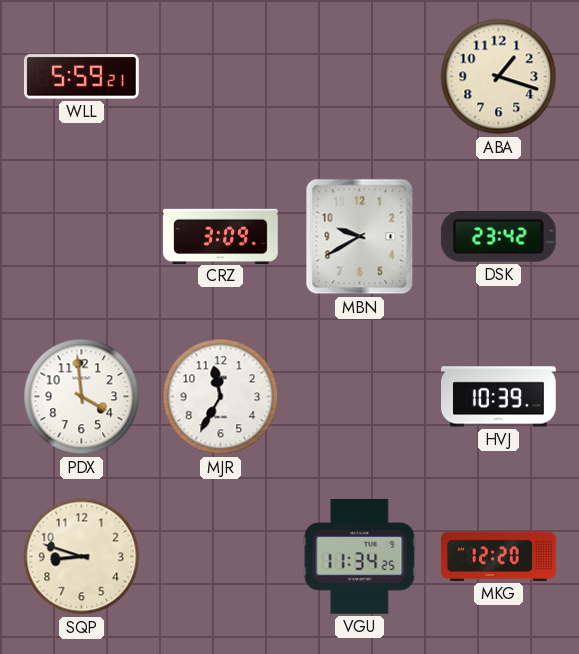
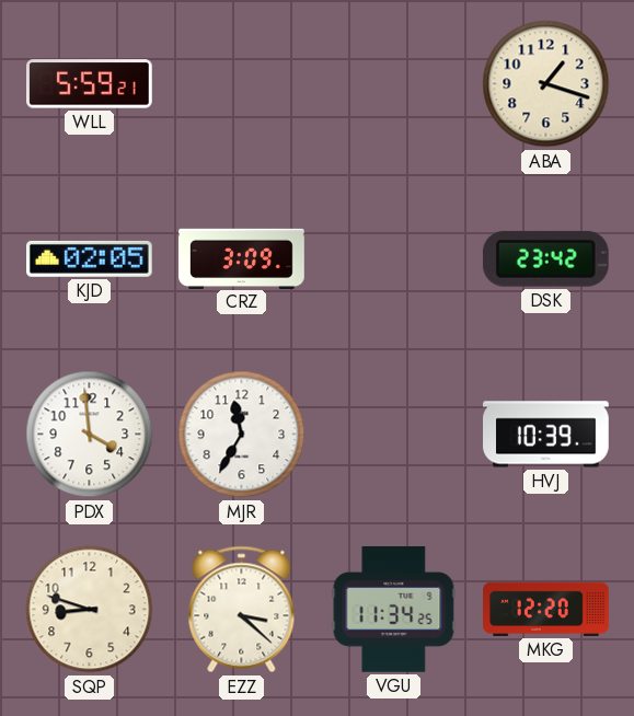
KJD: none -> 02:05
MBN: 9:40 -> none
EZZ: none -> 3:22
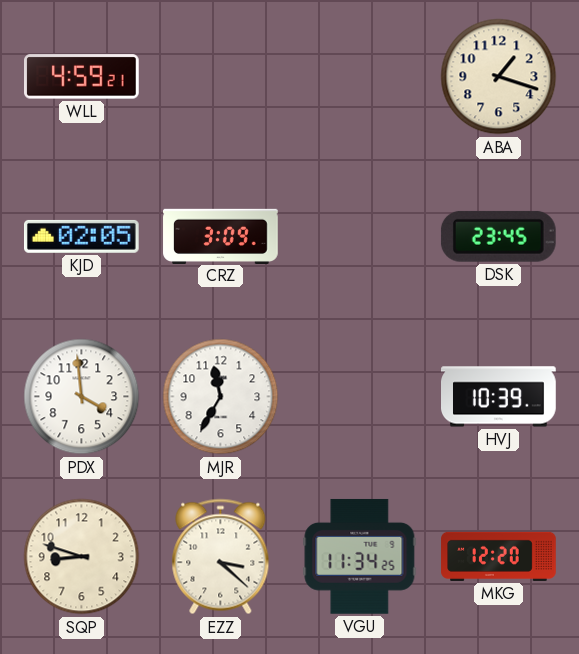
WLL: 5:59 -> 4:59
DSK: 23:42 -> 23:45
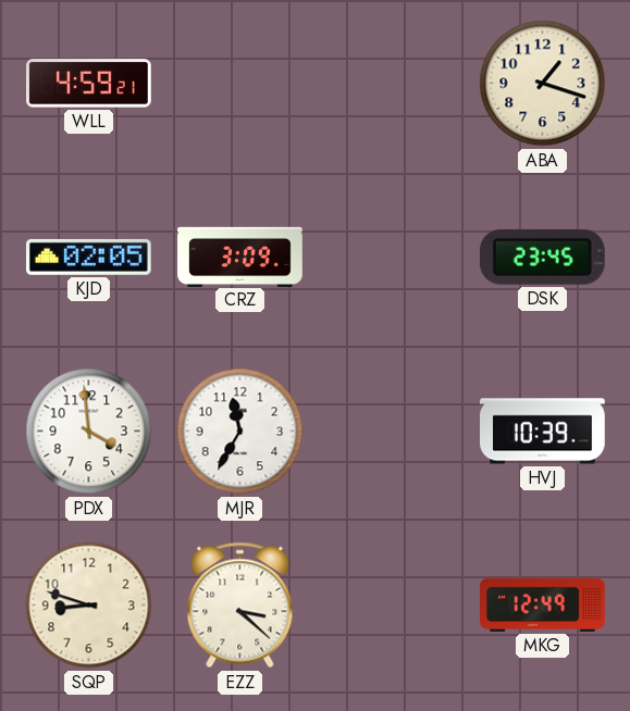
VGU: 11:34 -> none
MKG: 12:20 -> 12:49
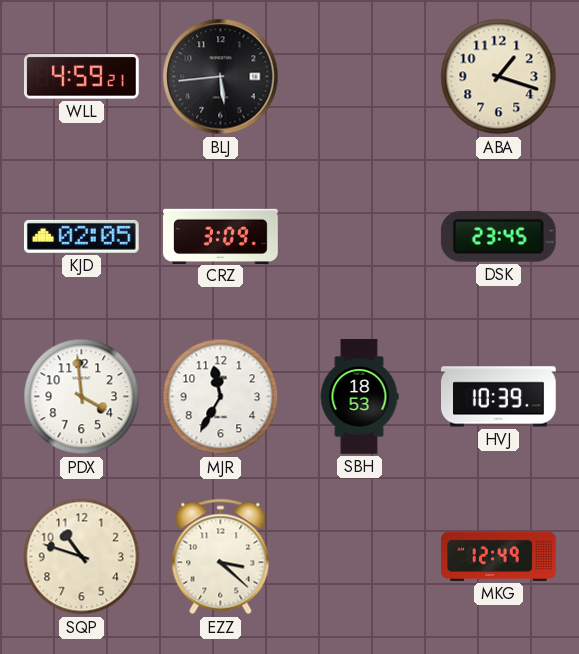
BLJ: none -> 5:44
SBH: none -> 18:53
SQP: 8:48 -> 10:48
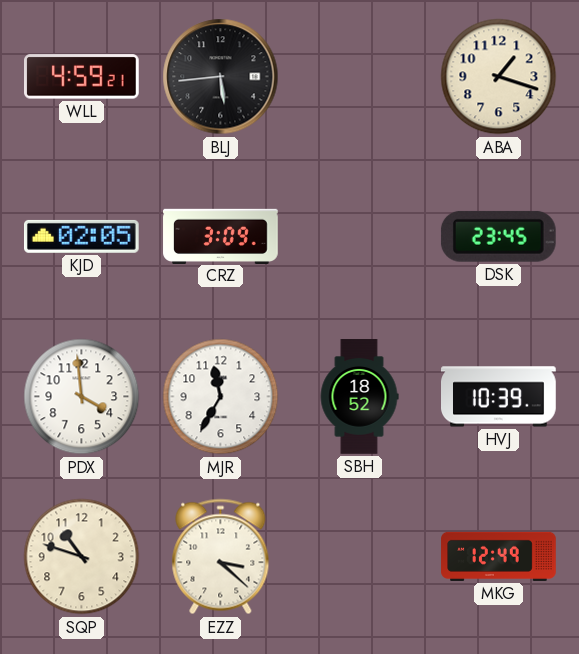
SBH: 18:53 -> 18:52
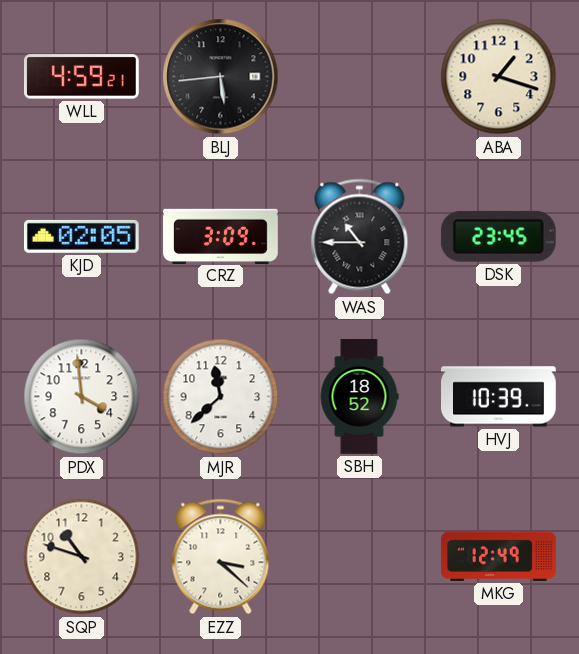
WAS: none -> 10:45
MJR: 11:35 -> 11:38
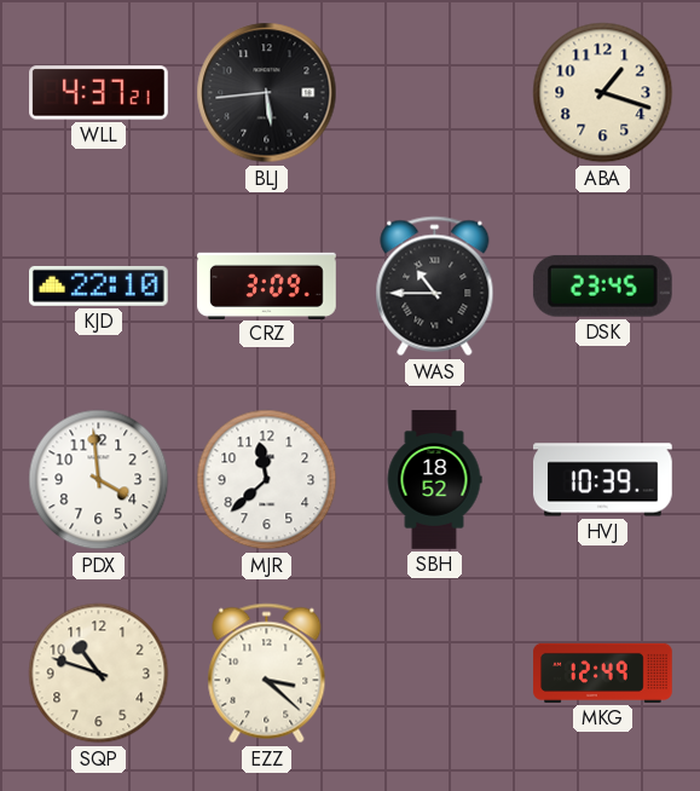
WLL: 4:59 -> 4:37
KJD: 02:05 -> 22:10
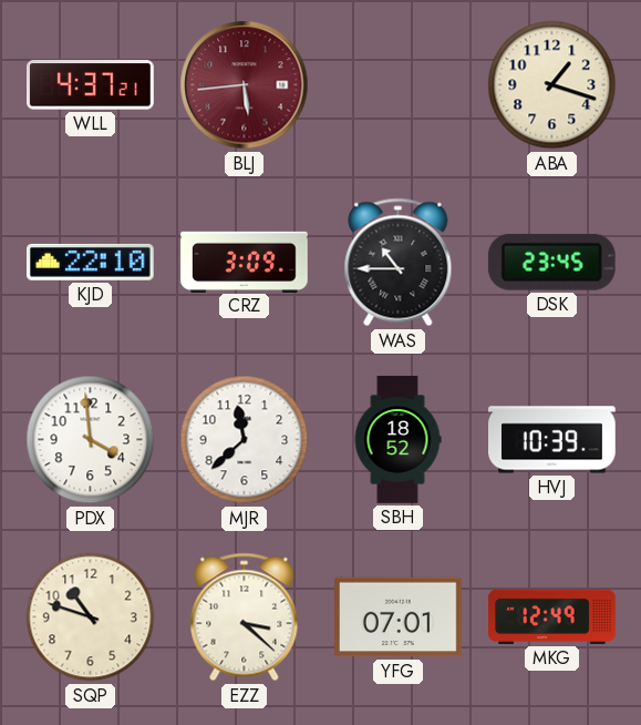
BLJ dial: black -> burgundy
YFG: none -> 07:01
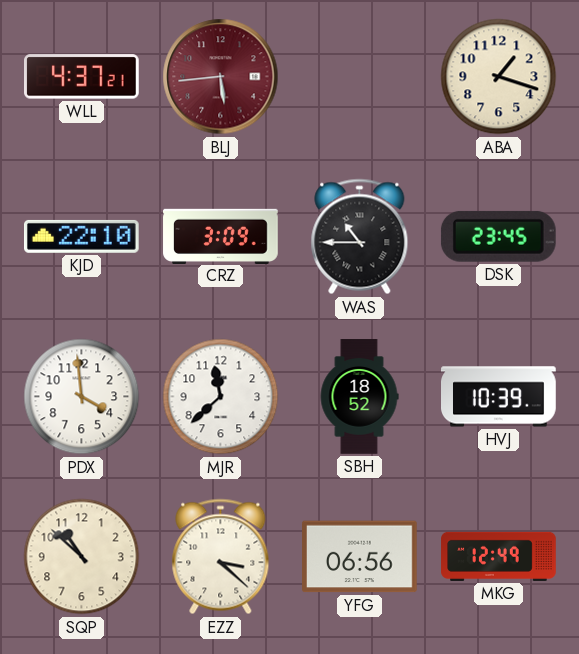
SQP: 10:48 -> 10:52
YFG: 07:01 -> 06:56
